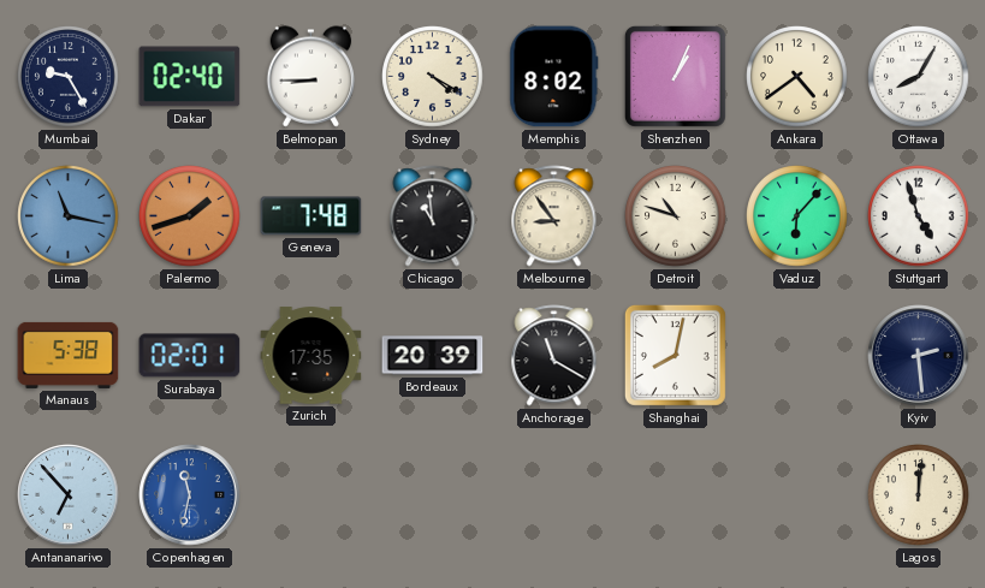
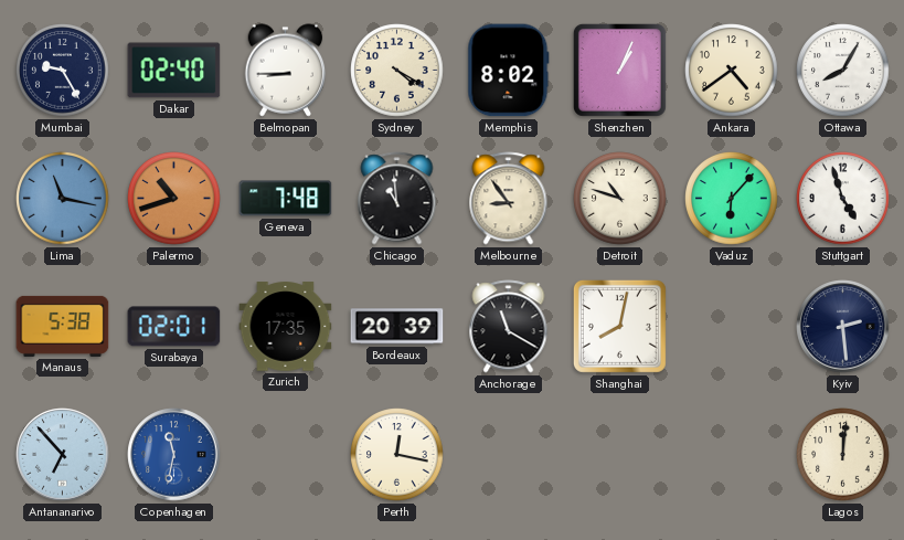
Palermo: 1:42 -> 10:42
Perth: none -> 12:17
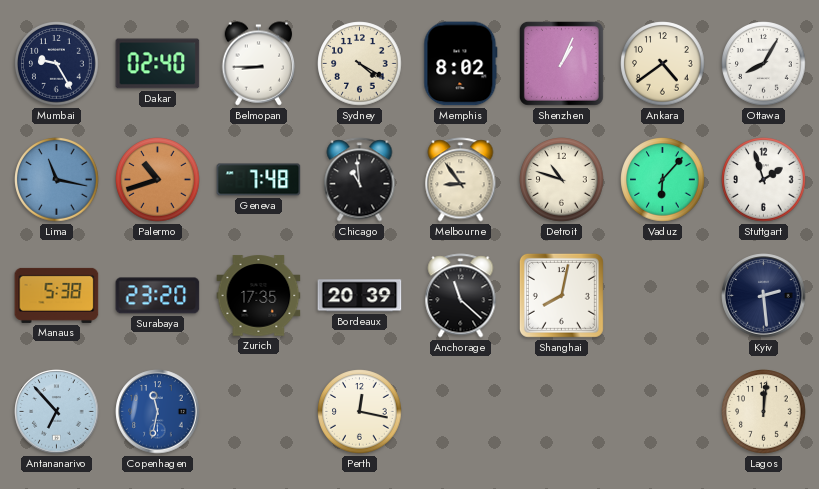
Stuttgart: 4:57 -> 1:57
Surabaya: 02:01 -> 23:20
Anchorage: 11:20 -> 11:22
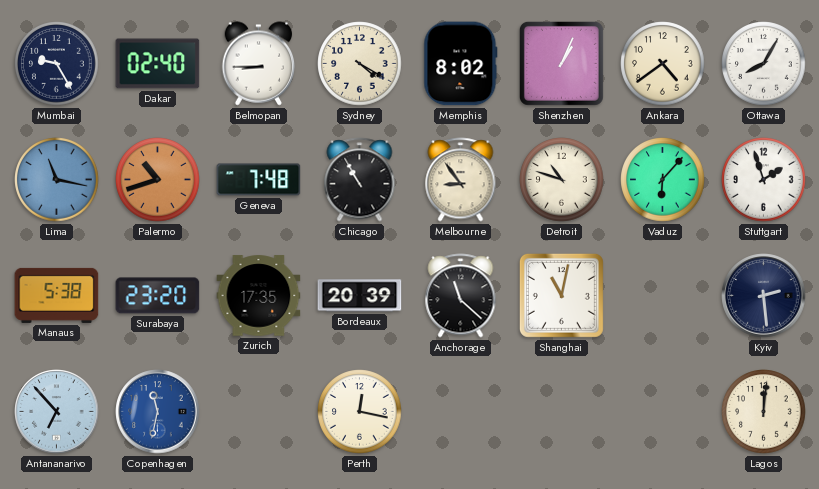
Chicago: 10:59 -> 10:55
Shanghai: 8:02 -> 11:02
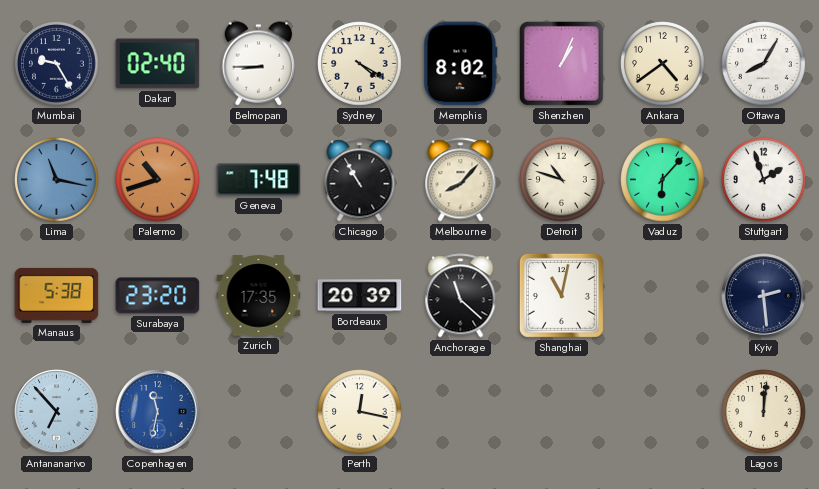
Melbourne: 8:54 -> 8:07
